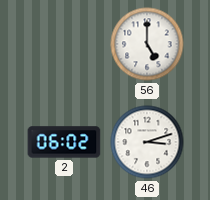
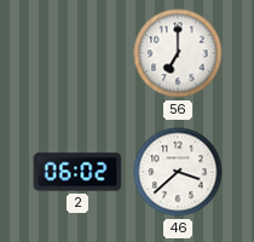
56: 5:00 -> 7:00
46: 3:12 -> 3:38
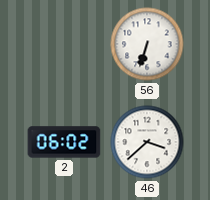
56: 7:00 -> 6:33
